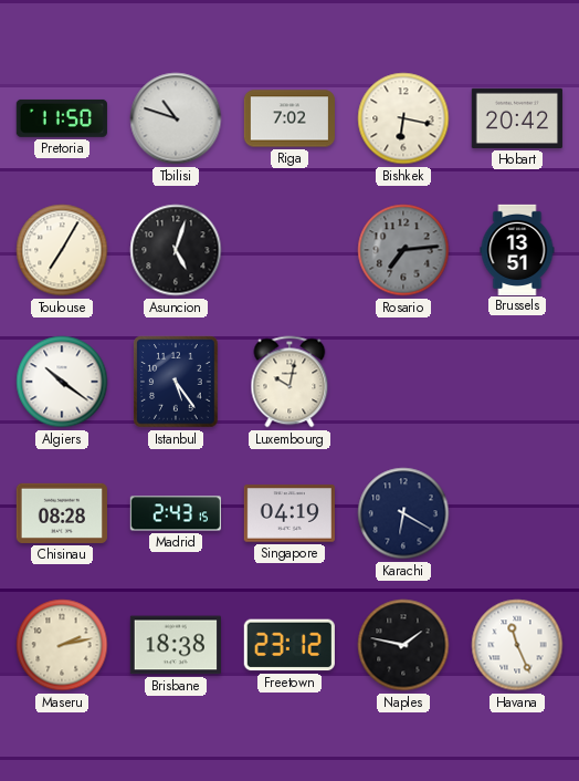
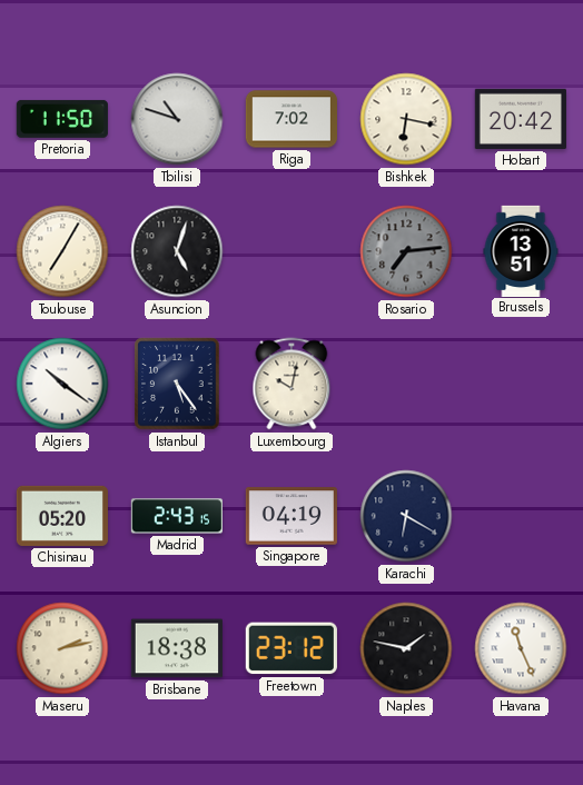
Chisinau: 08:28 -> 05:20
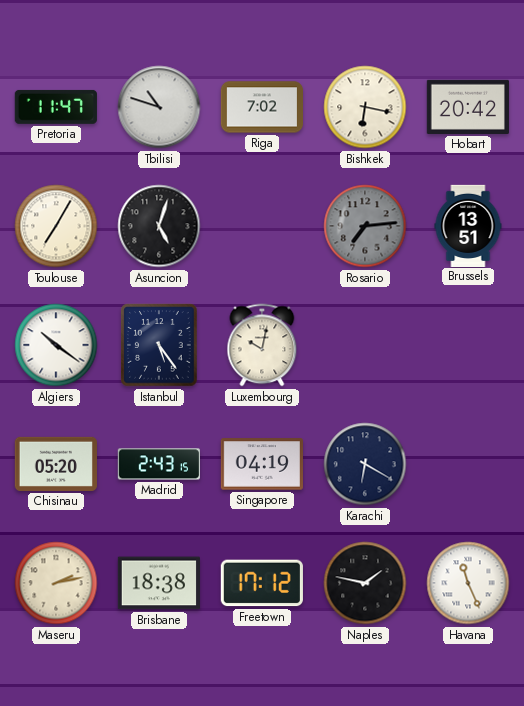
Pretoria: 11:50 -> 11:47
Freetown: 23:12 -> 17:12
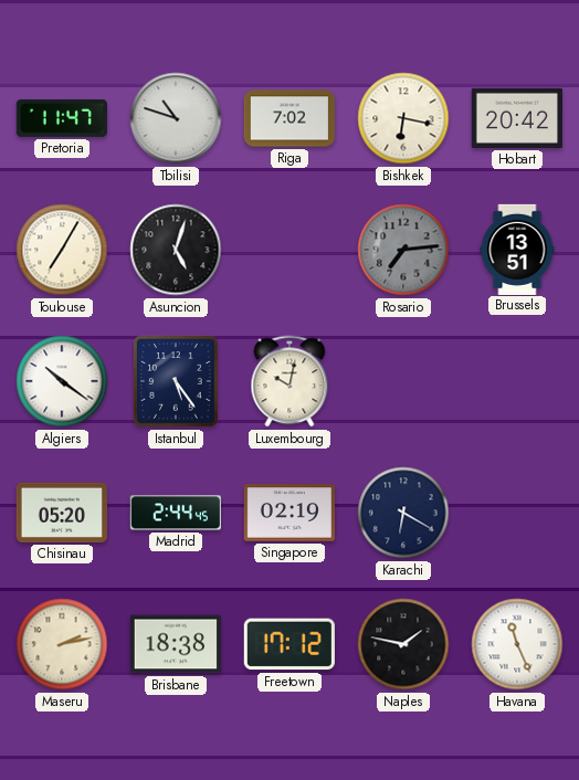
Madrid: 2:43 -> 2:44
Singapore: 04:19 -> 02:19
